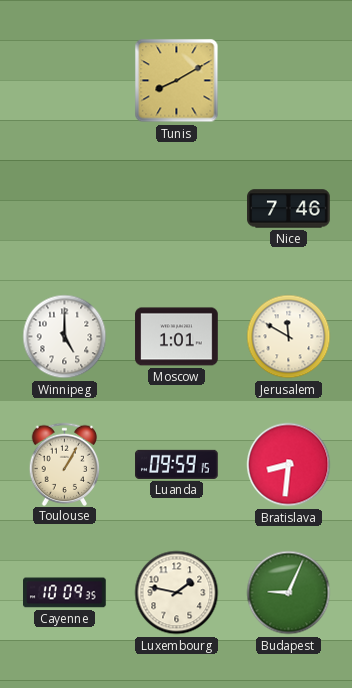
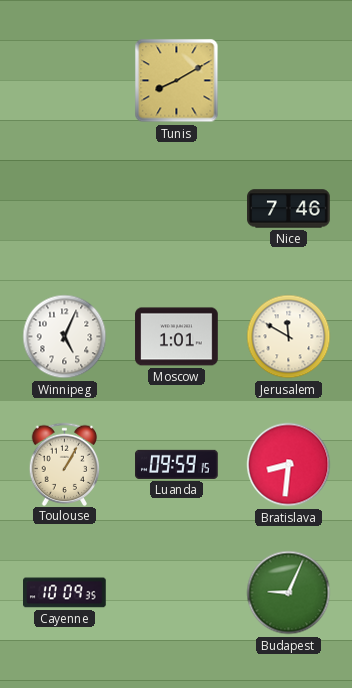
Winnipeg: 5:00 -> 5:04
Luxembourg: 1:47 -> none
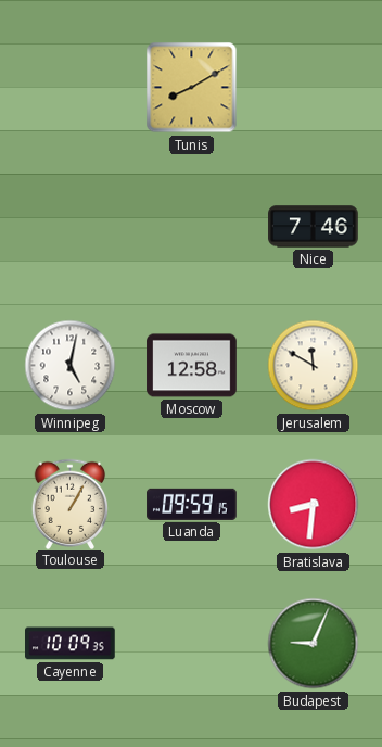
Winnipeg: 5:04 -> 5:02
Moscow: 1:01 -> 12:58
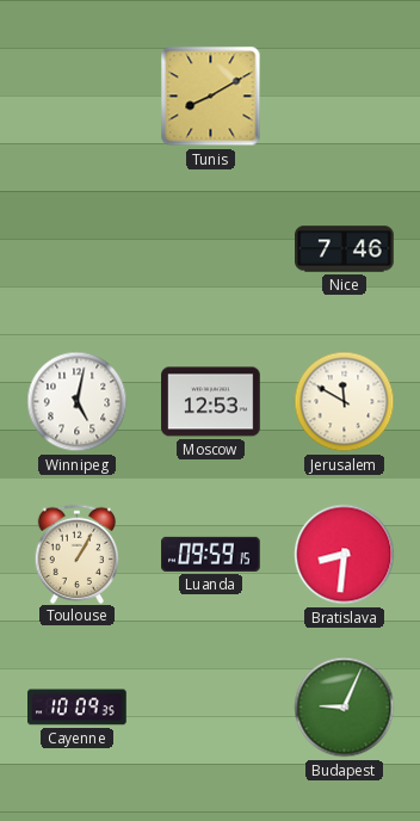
Moscow: 12:58 -> 12:53
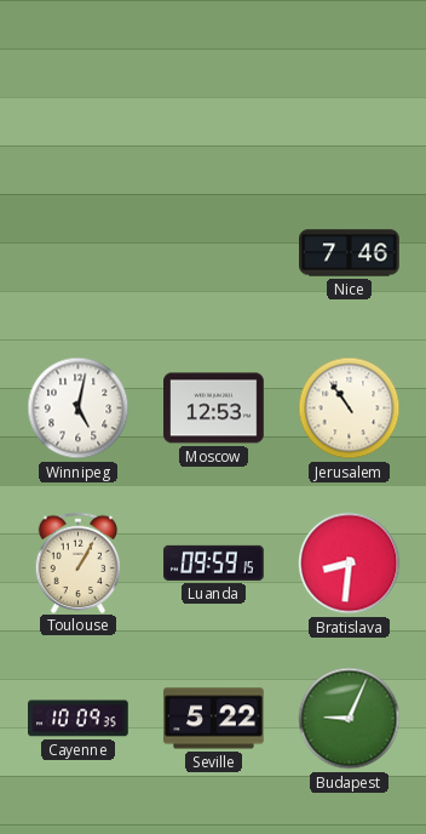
Tunis: 8:10 -> none
Jerusalem: 11:50 -> 10:54
Seville: none -> 5:22
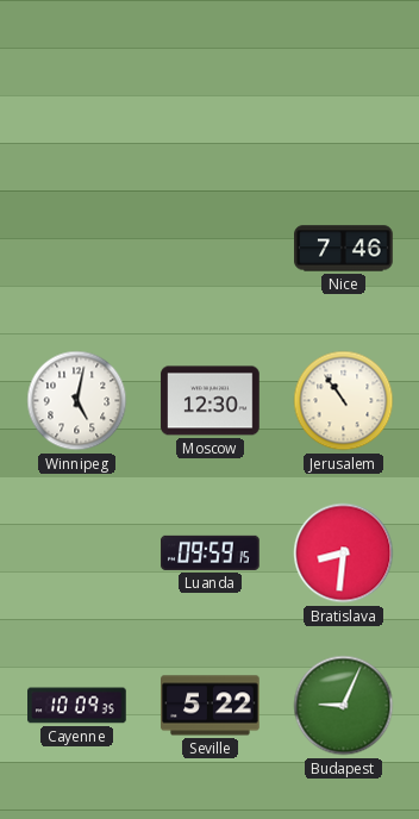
Moscow: 12:53 -> 12:30
Toulouse: 1:05 -> none
